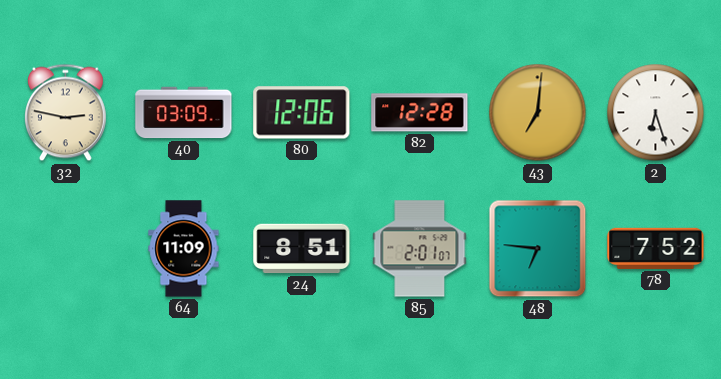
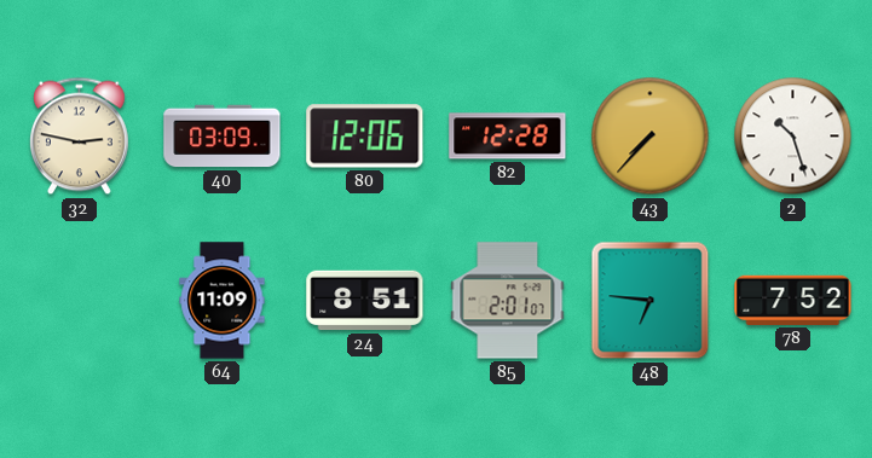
43: 7:01 -> 7:37
2: 6:27 -> 10:27
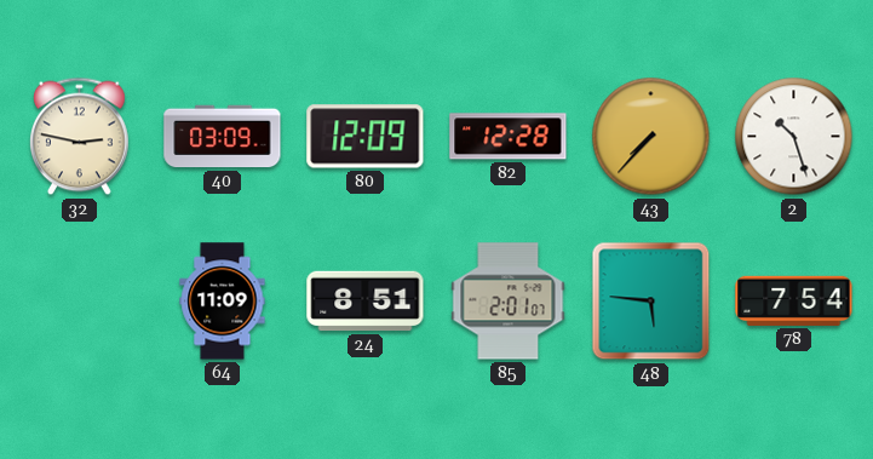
80: 12:06 -> 12:09
48: 6:46 -> 5:46
78: 7:52 -> 7:54
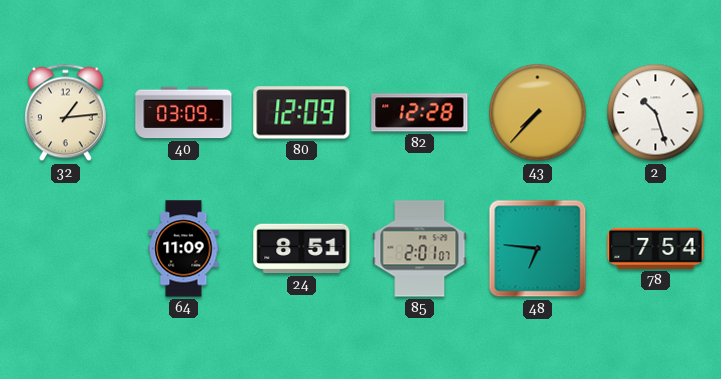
32: 2:47 -> 1:14
48: 5:46 -> 6:46
